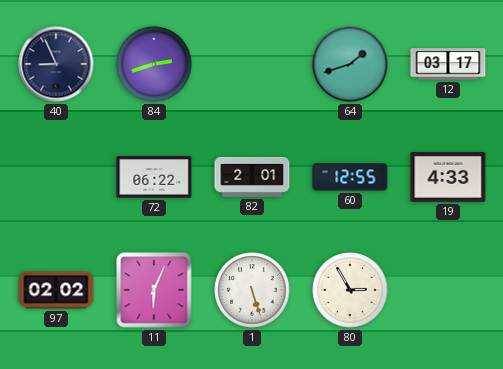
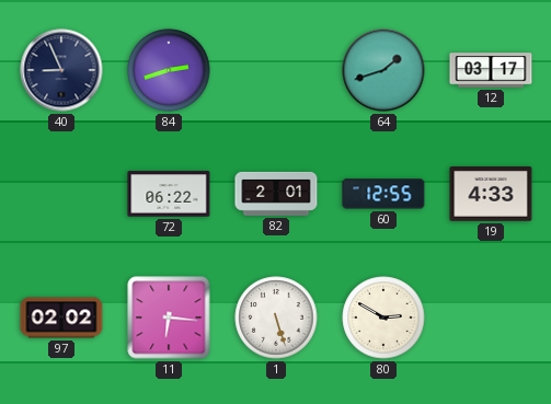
11: 6:04 -> 6:16
80: 2:55 -> 2:50
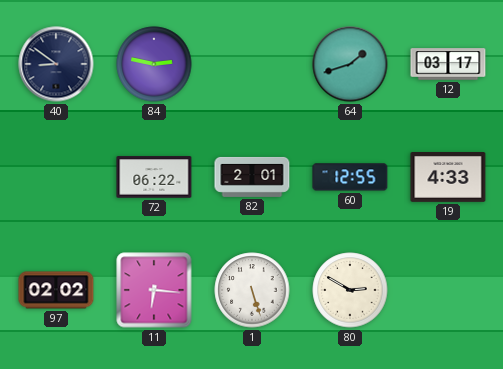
40: 8:56 -> 8:51
84: 2:42 -> 2:47
